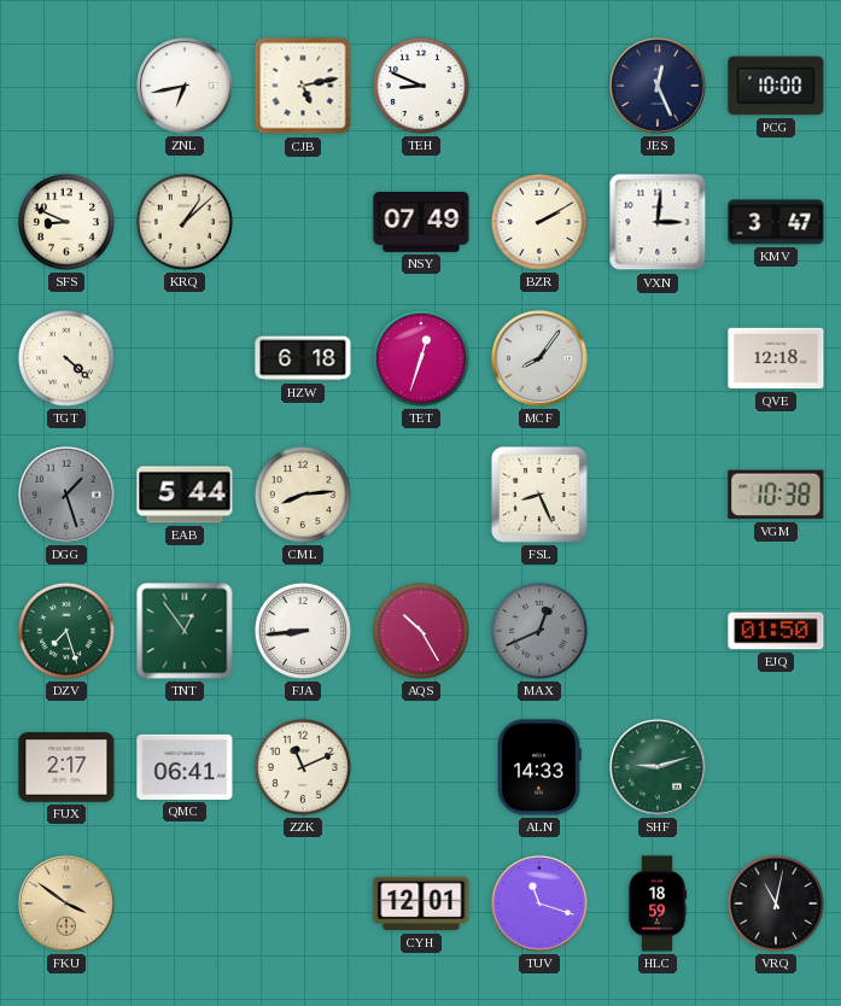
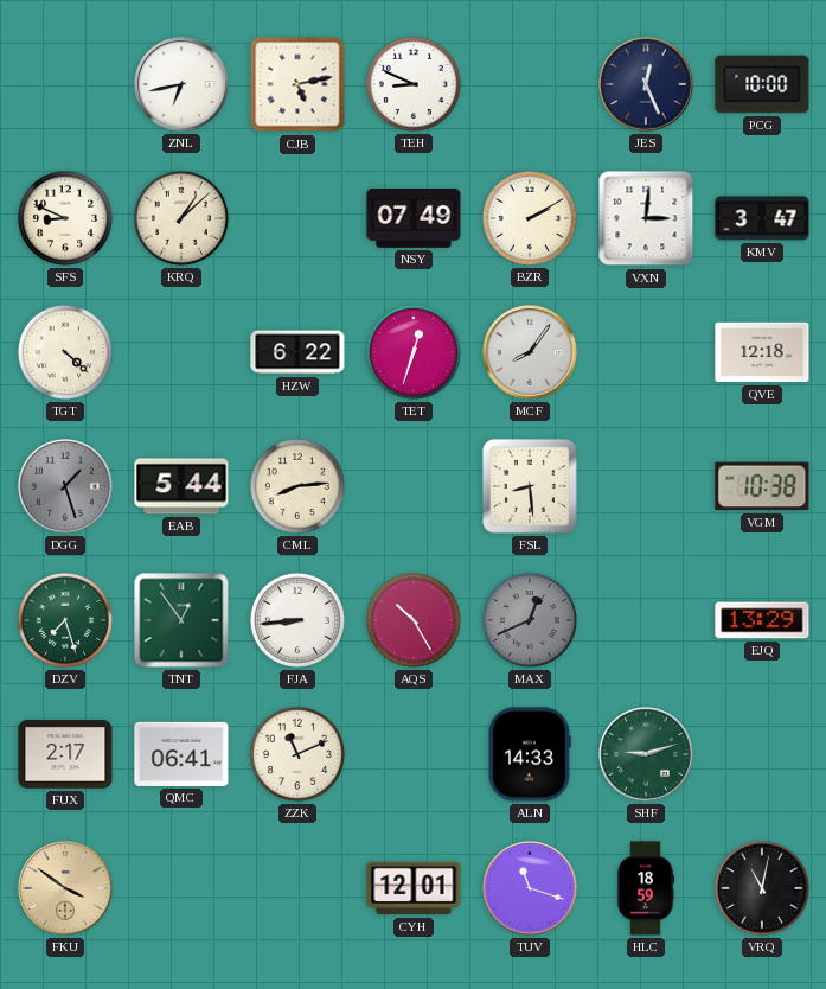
HZW: 6:18 -> 6:22
FSL: 8:26 -> 8:29
EJQ: 01:50 -> 13:29
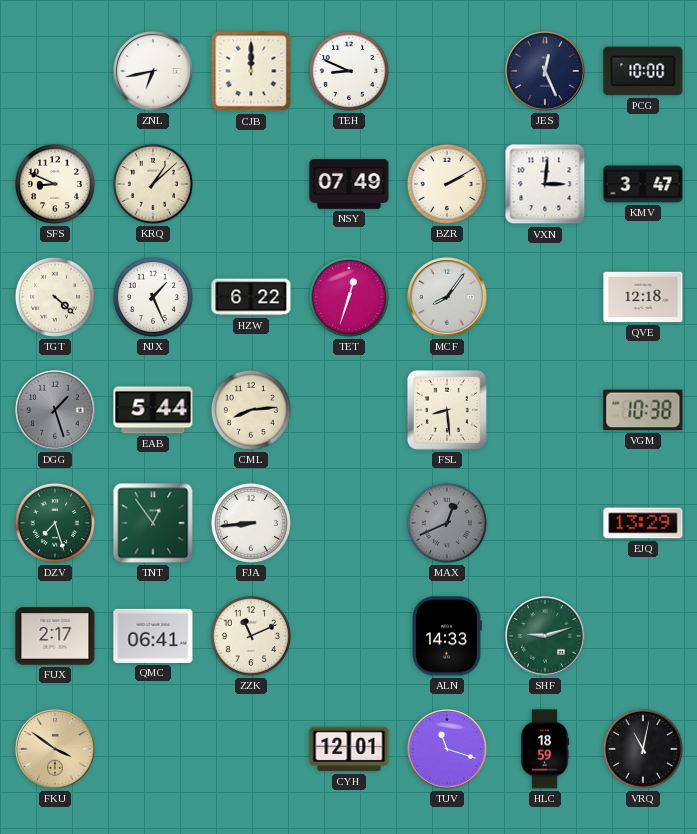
CJB: 5:13 -> 12:00
NJX: none -> 1:26
AQS: 10:25 -> none
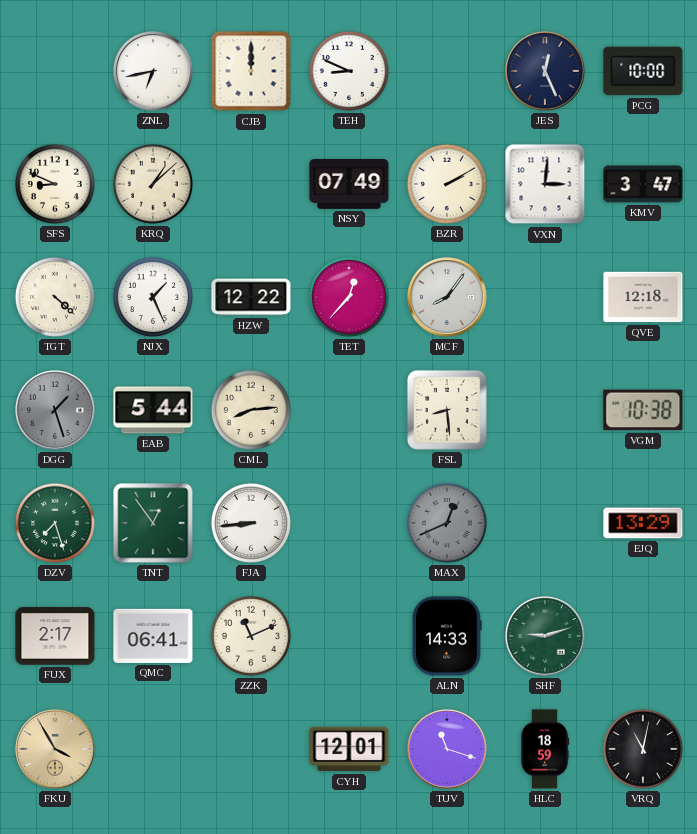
HZW: 6:22 -> 12:22
TET: 12:33 -> 12:37
FKU: 3:51 -> 3:55
